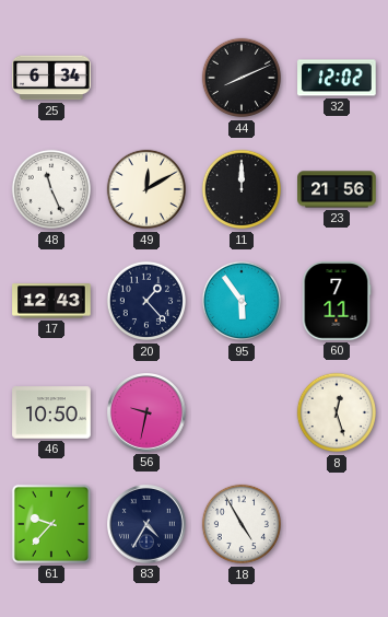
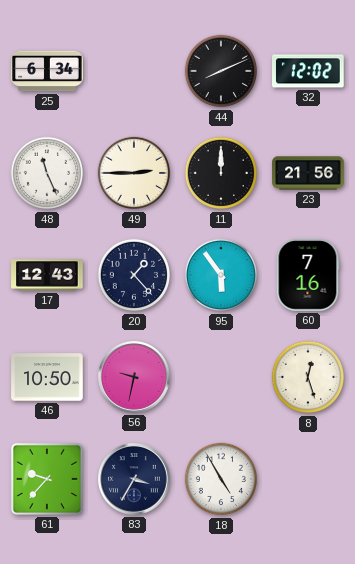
49: 12:10 -> 2:45
60: 7:11 -> 7:16
83: 4:35 -> 3:35
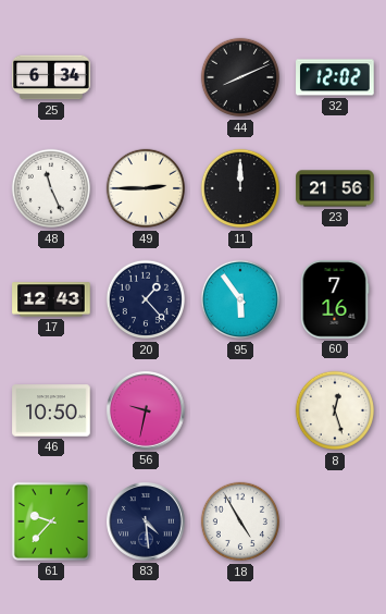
83: 3:35 -> 4:29
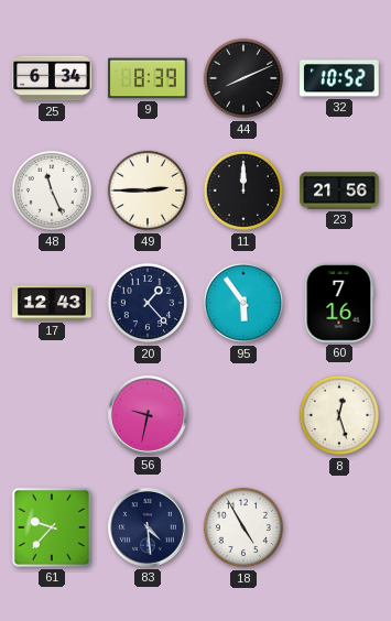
9: none -> 8:39
32: 12:02 -> 10:52
46: 10:50 -> none
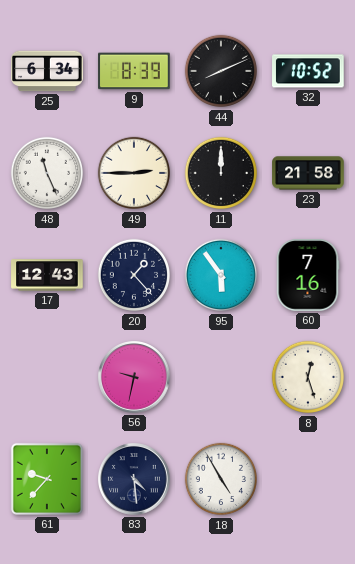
23: 21:56 -> 21:58
